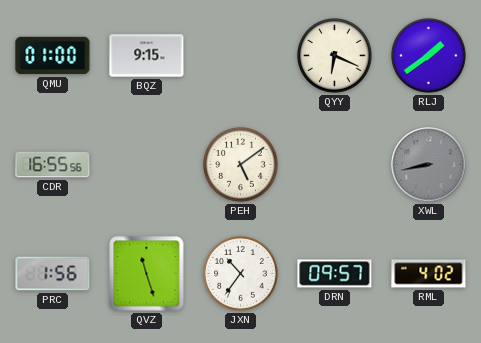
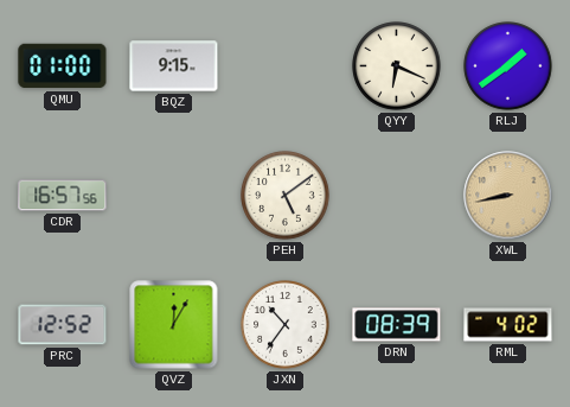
CDR: 16:55 -> 16:57
XWL dial: grey -> champagne
PRC: 1:56 -> 12:52
QVZ: 11:27 -> 12:05
DRN: 09:57 -> 08:39
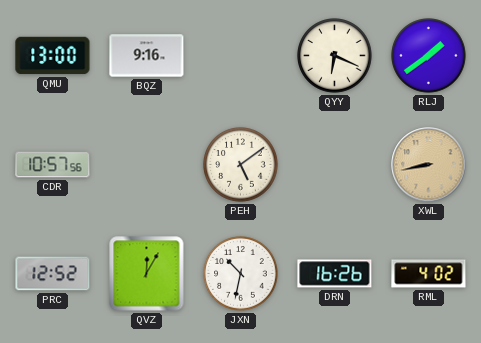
QMU: 01:00 -> 13:00
BQZ: 9:15 -> 9:16
CDR: 16:57 -> 10:57
JXN: 10:36 -> 10:32
DRN: 08:39 -> 16:26
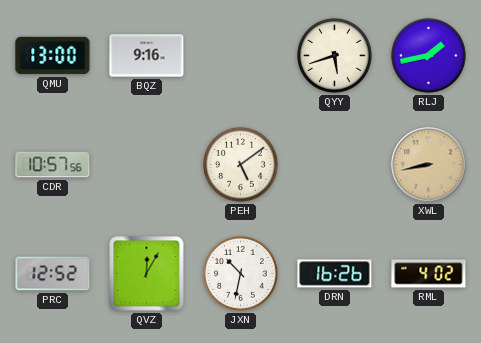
QYY: 6:19 -> 5:42
RLJ: 1:39 -> 1:43
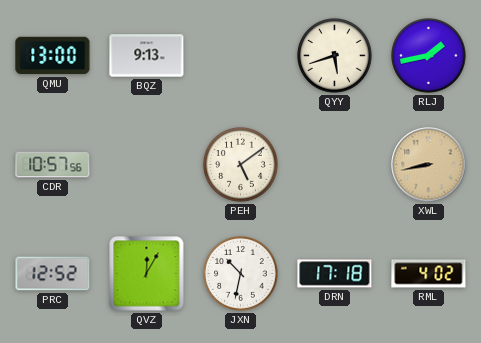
BQZ: 9:16 -> 9:13
DRN: 16:26 -> 17:18
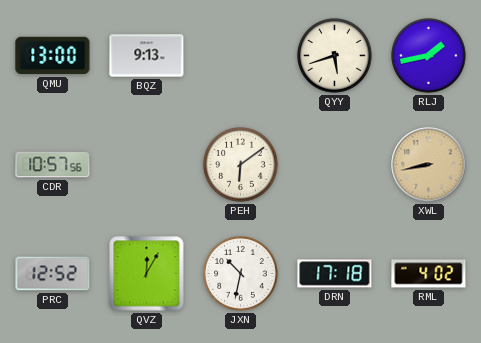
PEH: 5:09 -> 6:09
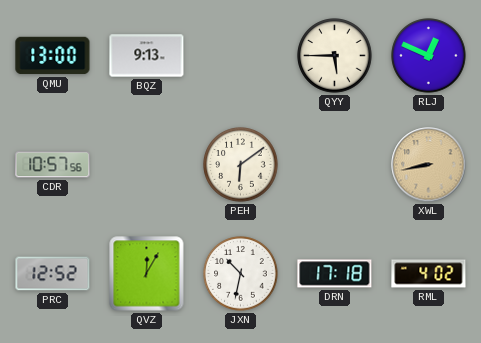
QYY: 5:42 -> 5:45
RLJ: 1:43 -> 12:49
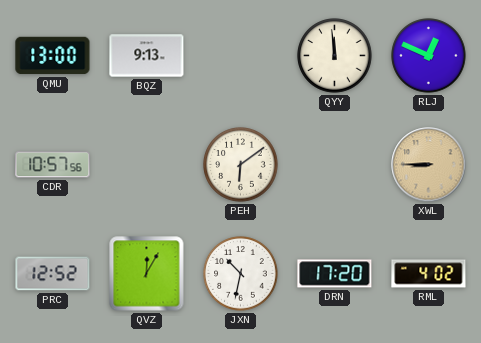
QYY: 5:45 -> 11:59
XWL: 8:43 -> 8:45
DRN: 17:18 -> 17:20
